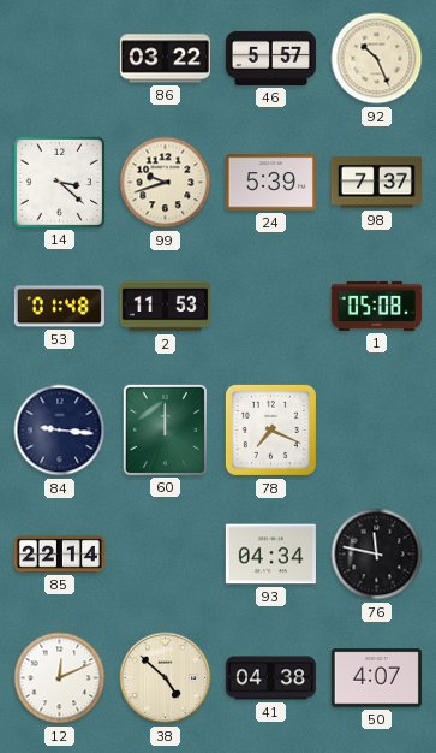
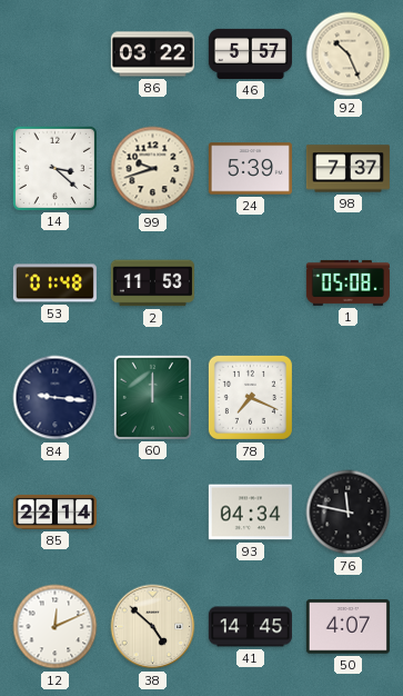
41: 04:38 -> 14:45
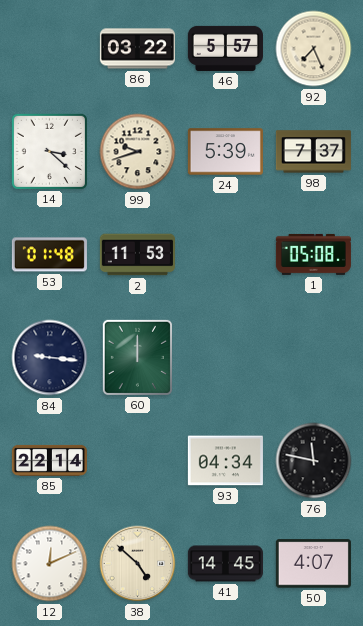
92: 10:26 -> 7:26
78: 7:19 -> none
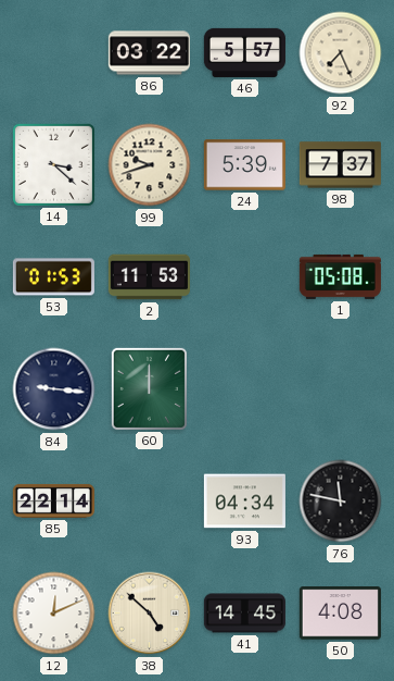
53: 01:48 -> 01:53
50: 4:07 -> 4:08
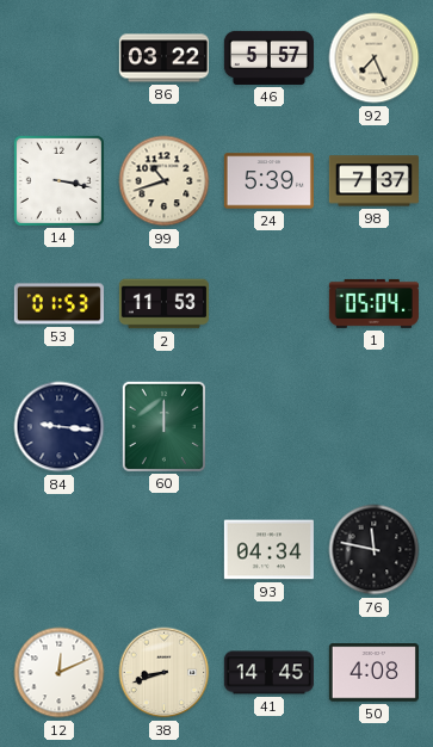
14: 3:22 -> 3:17
99: 9:42 -> 10:42
1: 05:08 -> 05:04
85: 22:14 -> none
38: 4:52 -> 8:42
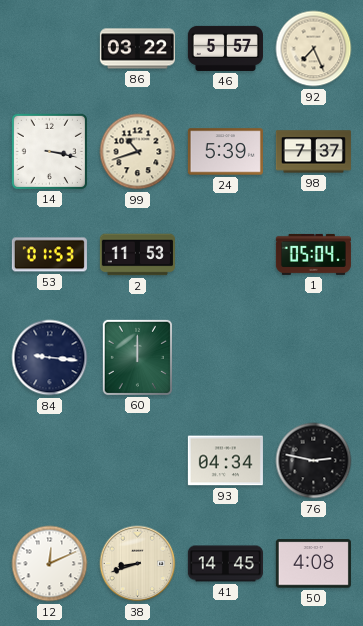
76: 11:47 -> 2:47
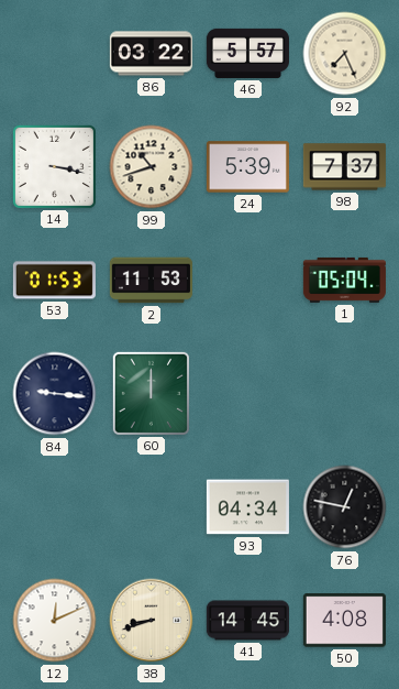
76: 2:47 -> 12:47
